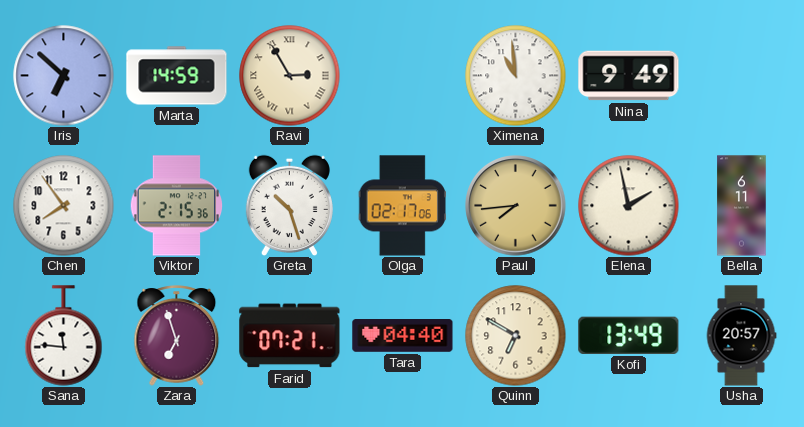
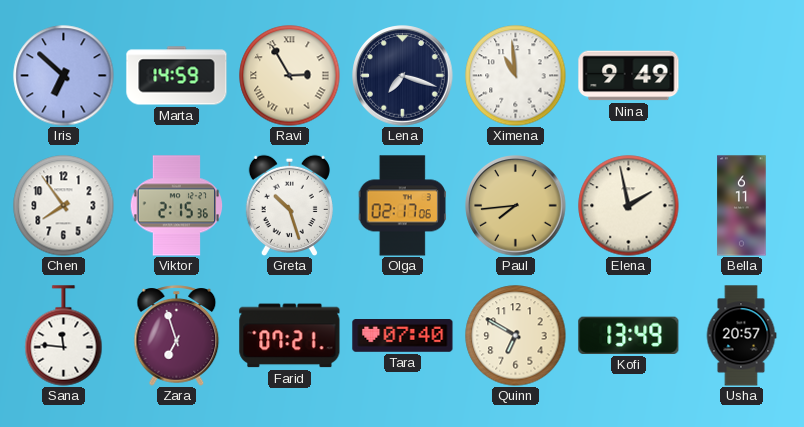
Lena: none -> 7:18
Tara: 04:40 -> 07:40
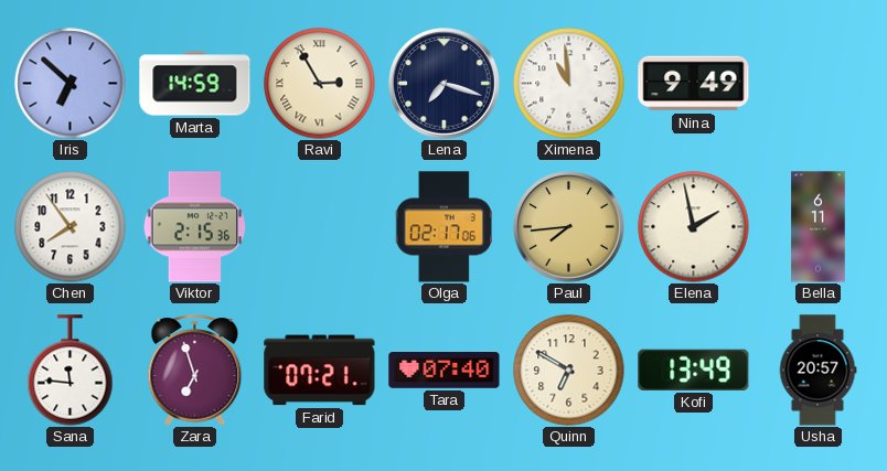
Greta: 10:27 -> none
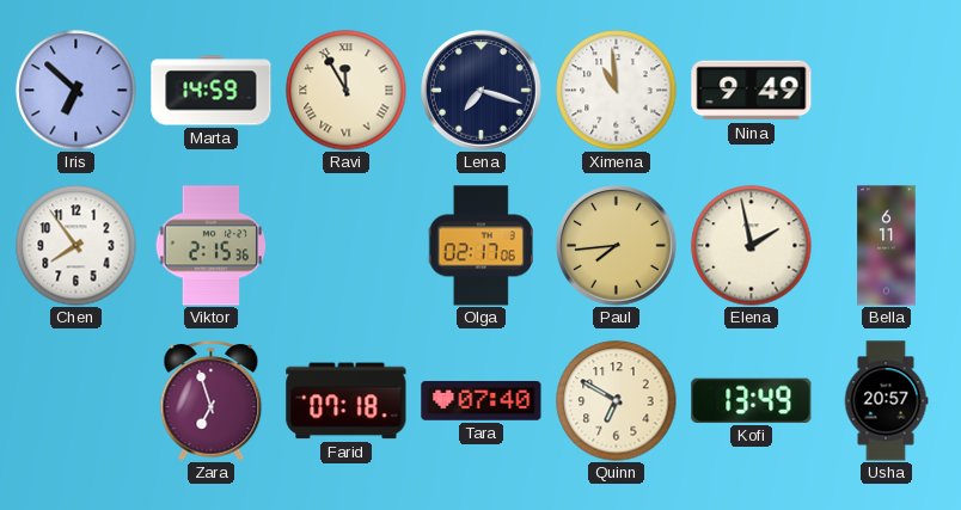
Ravi: 2:55 -> 11:55
Sana: 11:46 -> none
Farid: 07:21 -> 07:18
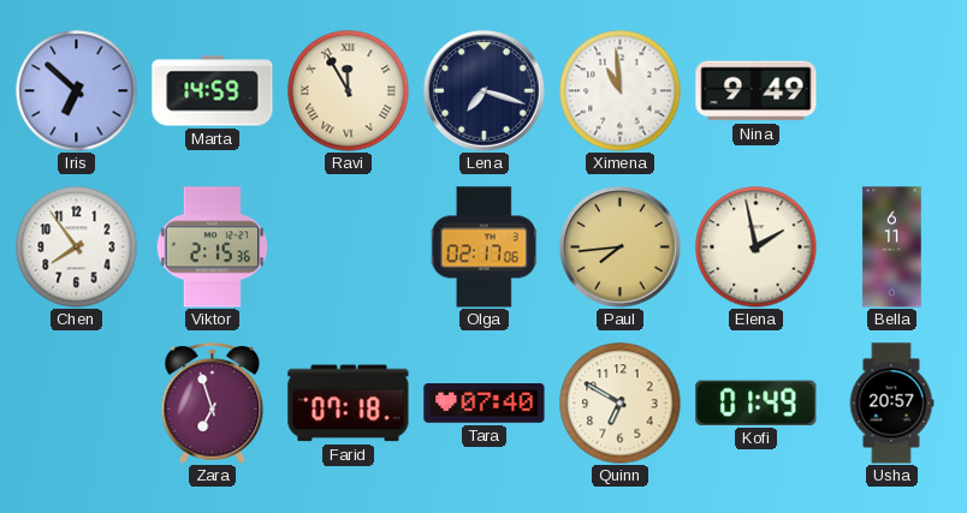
Kofi: 13:49 -> 01:49
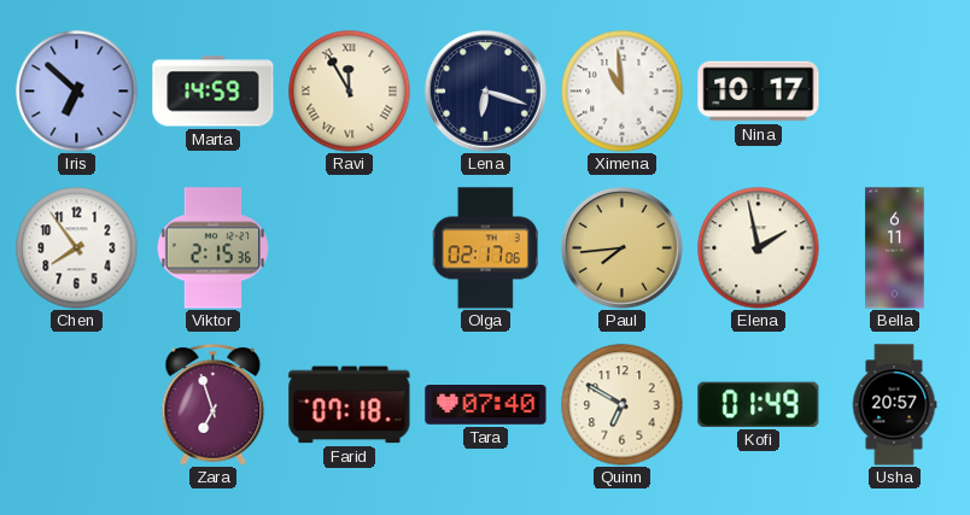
Lena: 7:18 -> 6:18
Nina: 9:49 -> 10:17
